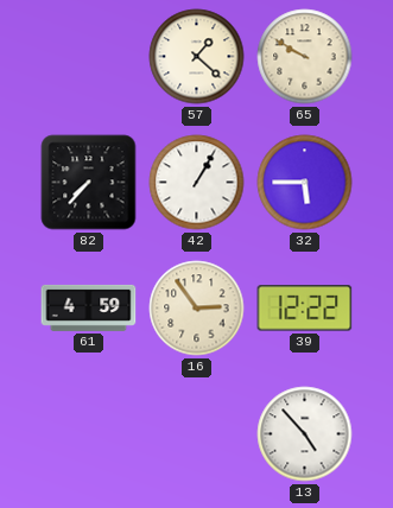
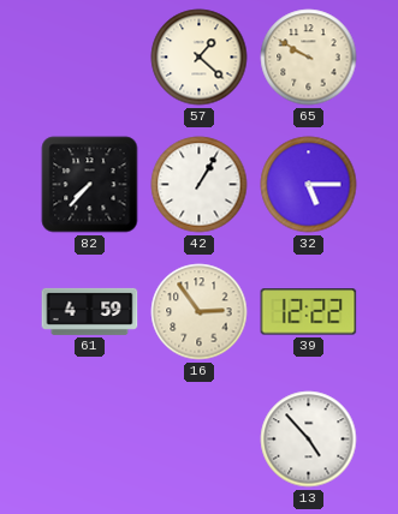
32: 5:45 -> 5:15
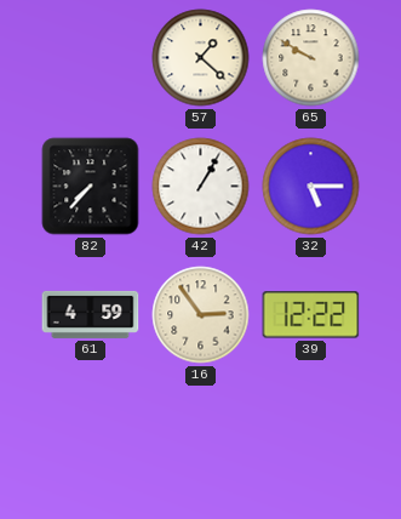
13: 4:53 -> none
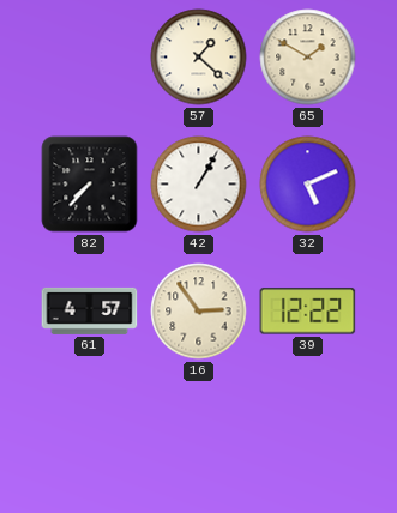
65: 9:50 -> 1:50
32: 5:15 -> 5:11
61: 4:59 -> 4:57
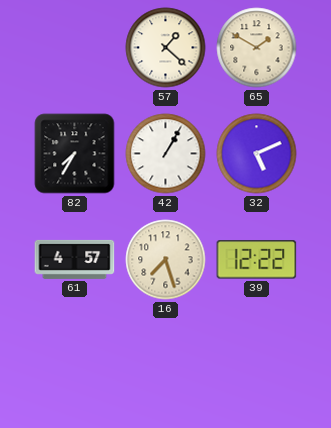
82: 7:37 -> 7:35
16: 2:54 -> 7:27
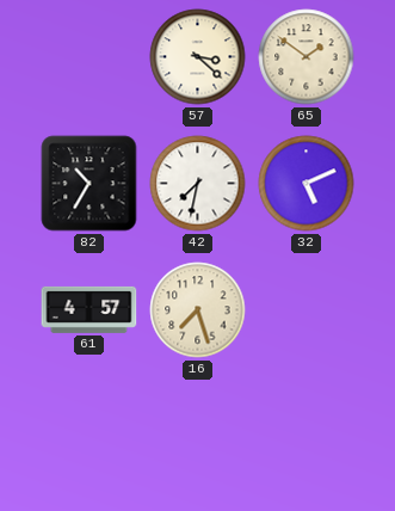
57: 1:22 -> 3:22
65: 1:50 -> 1:51
82: 7:35 -> 10:35
42: 1:05 -> 7:32
39: 12:22 -> none
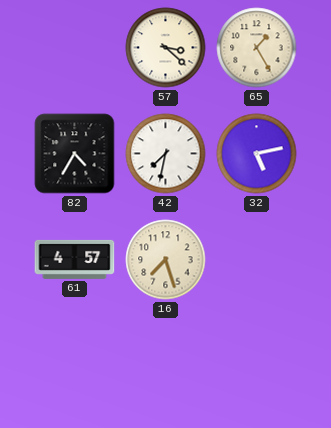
65: 1:51 -> 1:25
82: 10:35 -> 4:35
32: 5:11 -> 5:13
